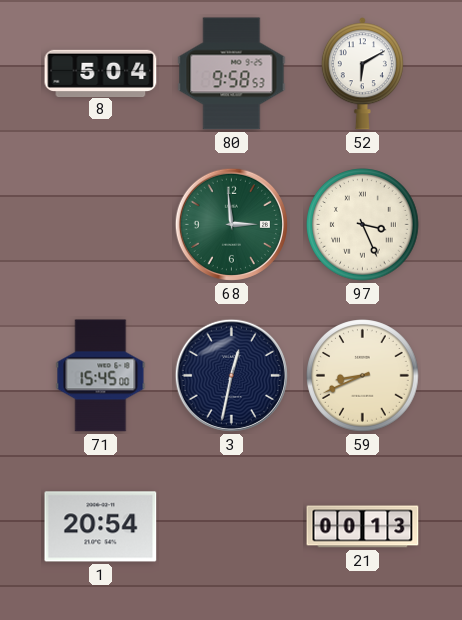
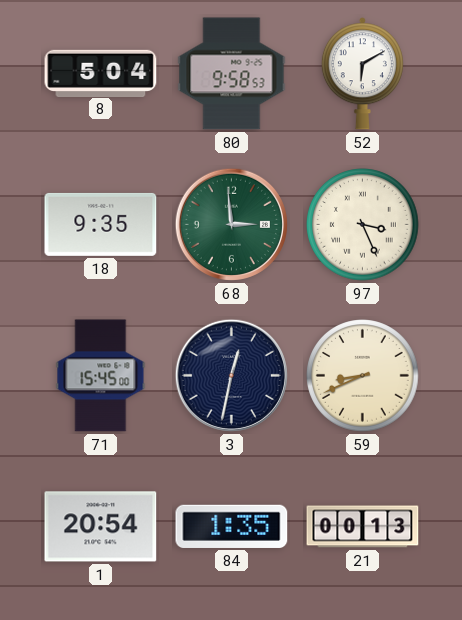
18: none -> 9:35
84: none -> 1:35
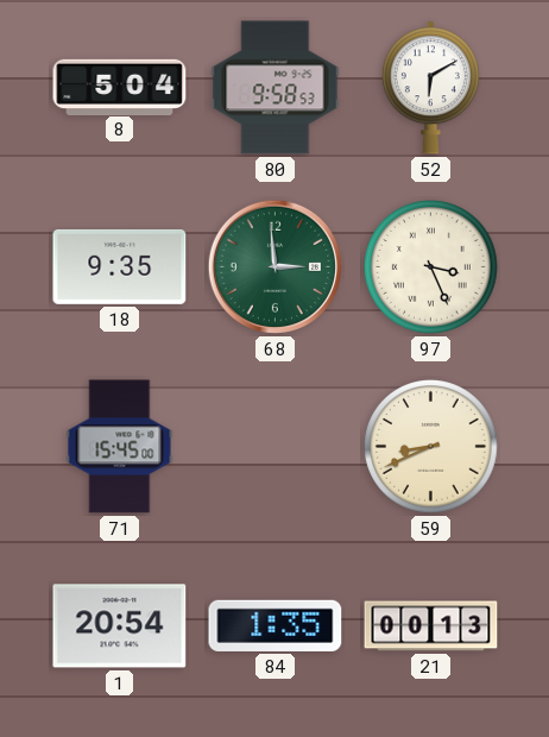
3: 12:32 -> none
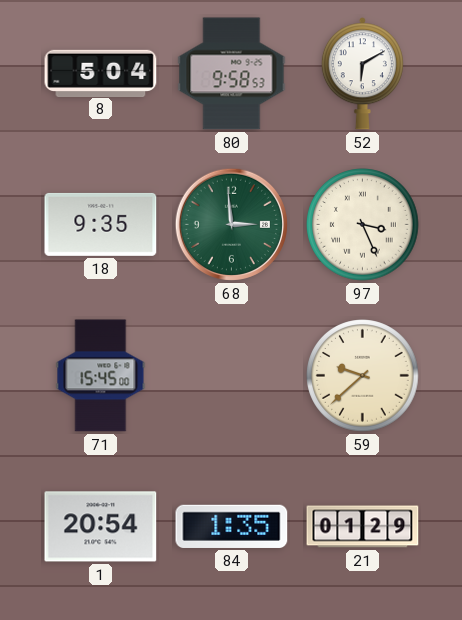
59: 8:41 -> 9:38
21: 00:13 -> 01:29
